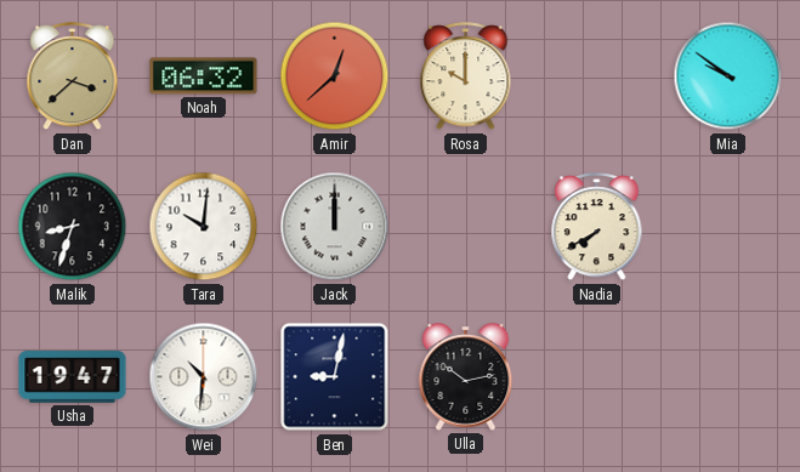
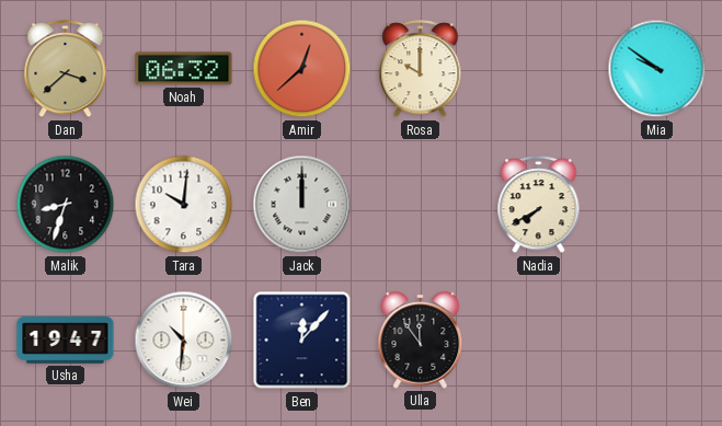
Ben: 9:02 -> 12:07
Ulla: 10:13 -> 11:54
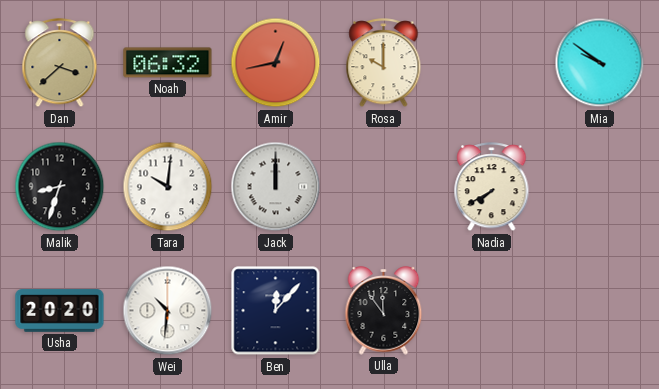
Amir: 12:38 -> 12:43
Usha: 19:47 -> 20:20
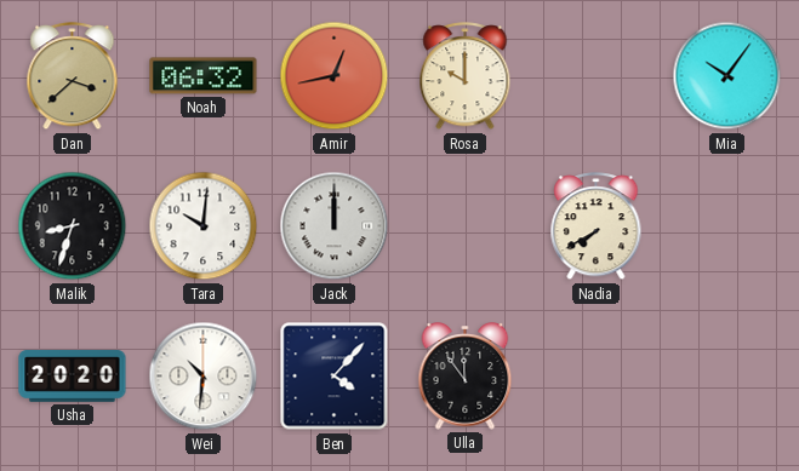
Mia: 9:51 -> 10:06
Ben: 12:07 -> 4:07
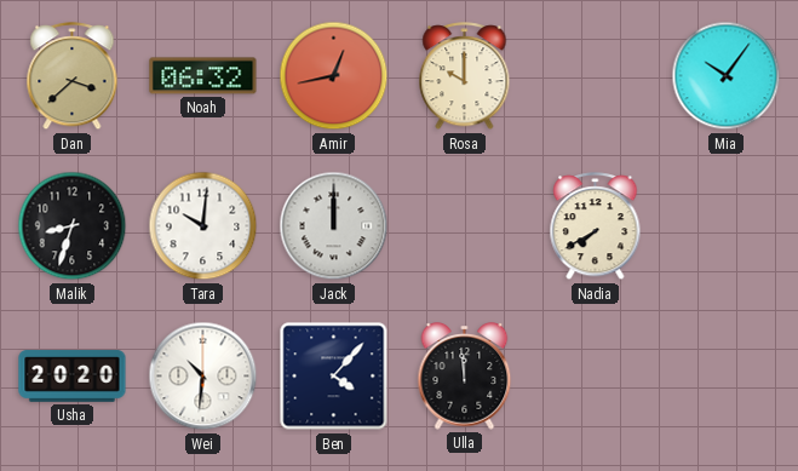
Ulla: 11:54 -> 11:59
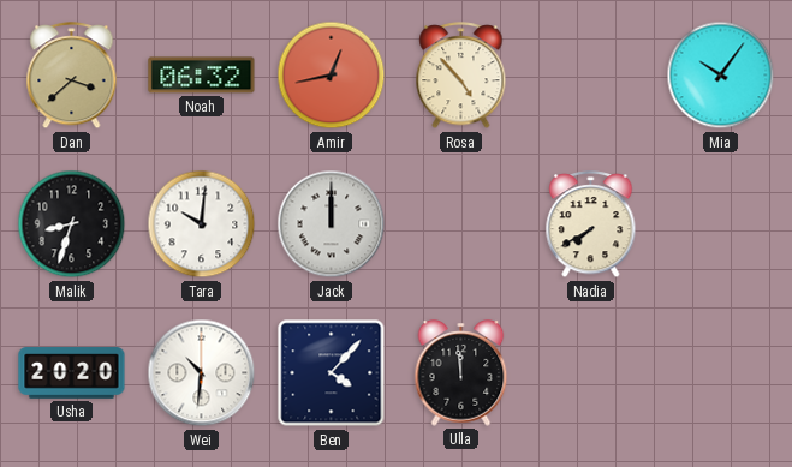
Rosa: 10:00 -> 4:53
